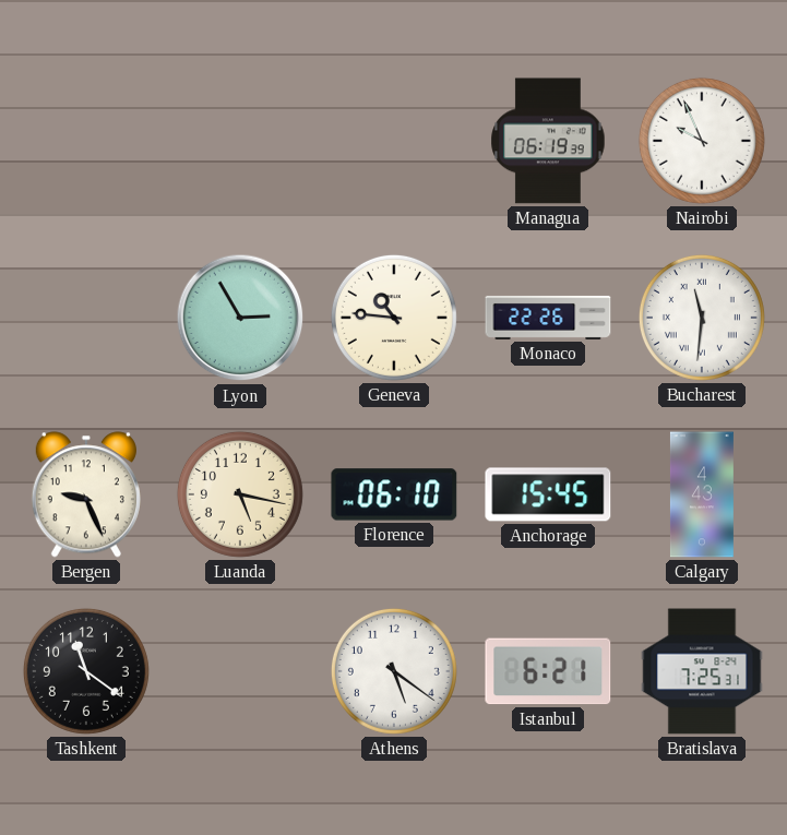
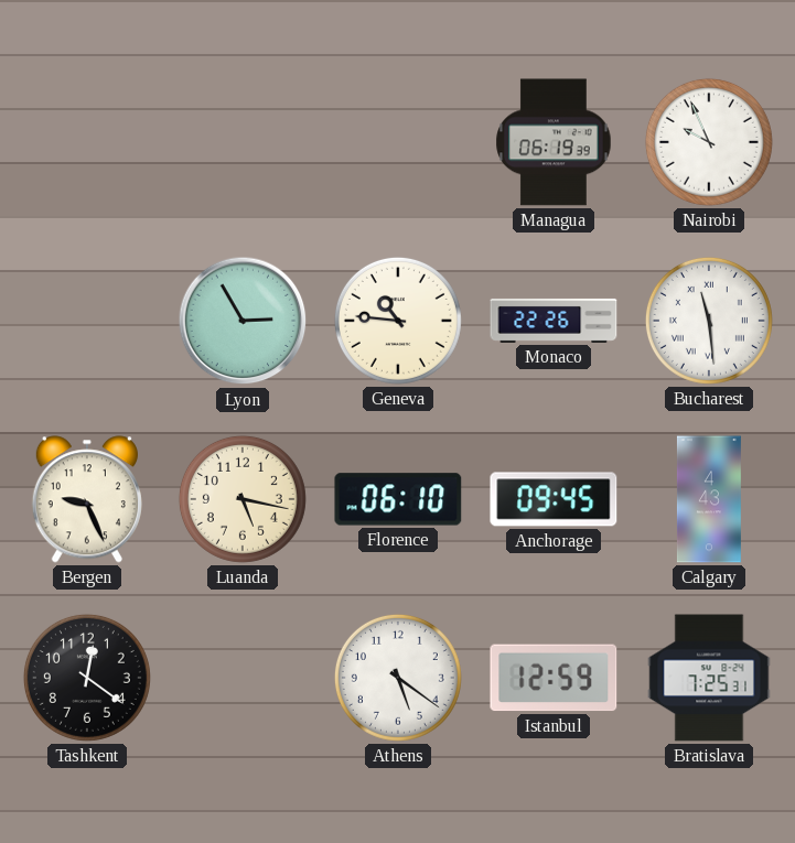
Bucharest: 11:31 -> 11:29
Anchorage: 15:45 -> 09:45
Tashkent: 11:21 -> 12:21
Istanbul: 6:21 -> 12:59
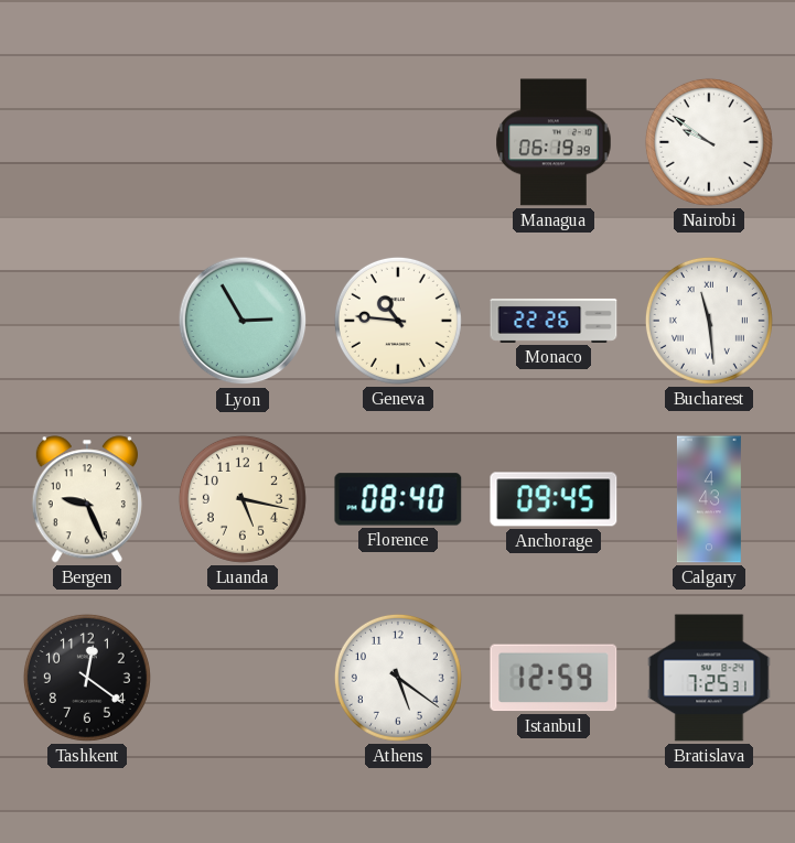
Nairobi: 9:56 -> 9:51
Florence: 06:10 -> 08:40
